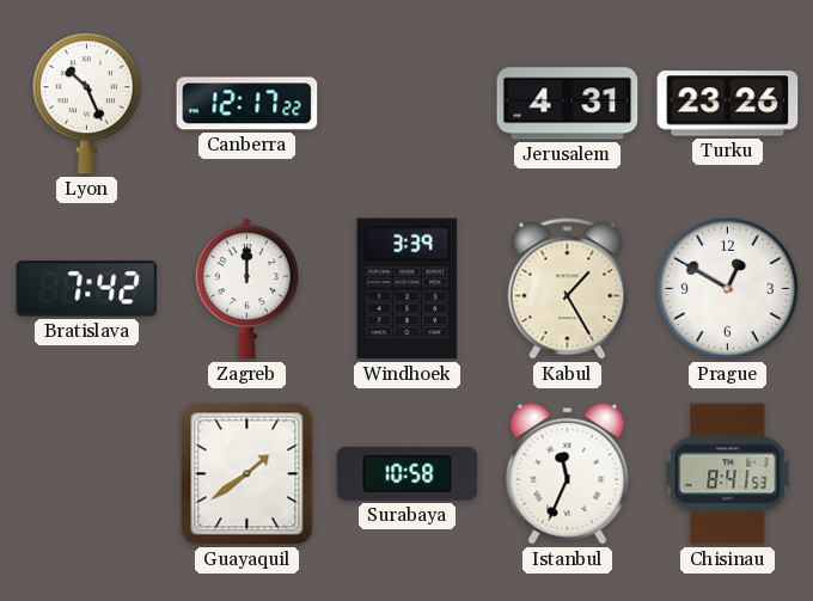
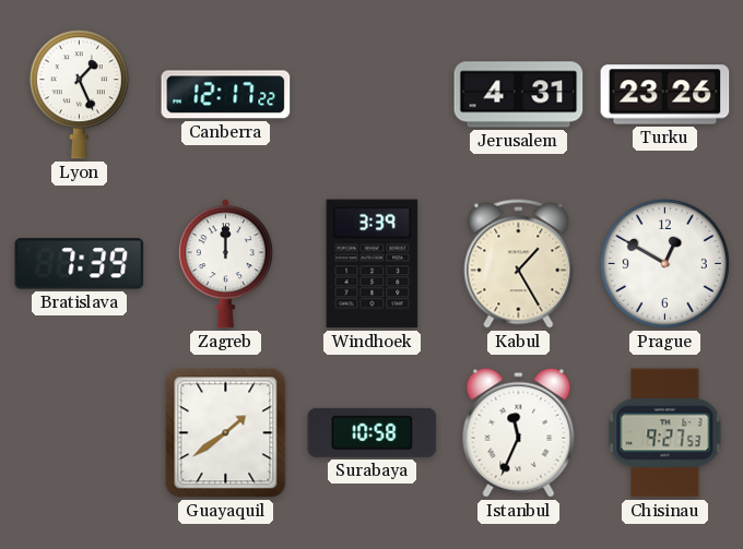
Lyon: 10:26 -> 1:26
Bratislava: 7:42 -> 7:39
Chisinau: 8:41 -> 9:27
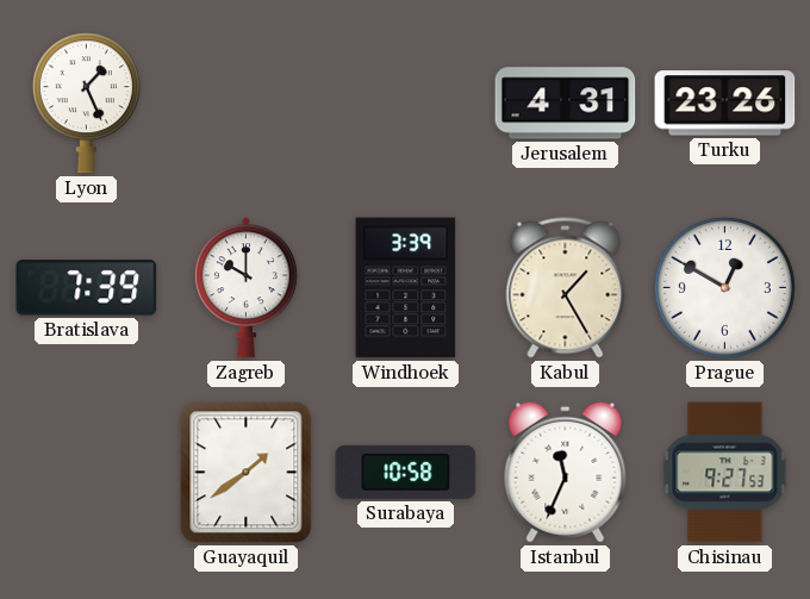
Canberra: 12:17 -> none
Zagreb: 12:00 -> 10:00
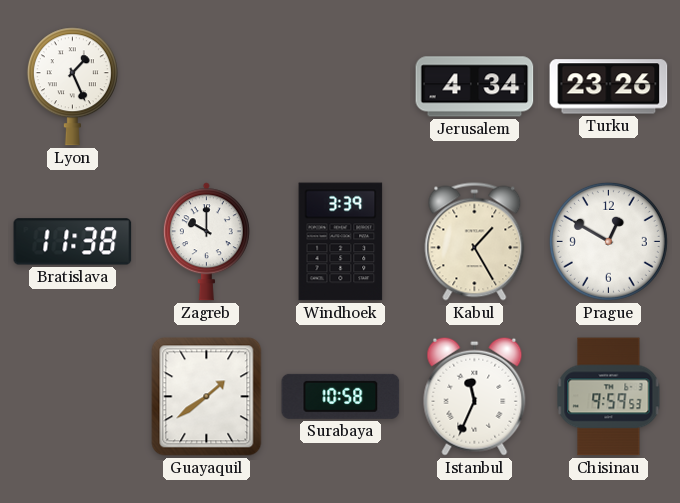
Jerusalem: 4:31 -> 4:34
Bratislava: 7:39 -> 11:38
Chisinau: 9:27 -> 9:59
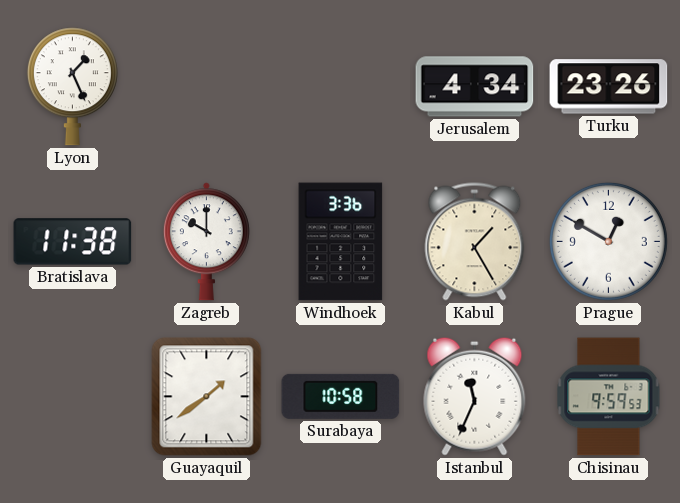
Windhoek: 3:39 -> 3:36
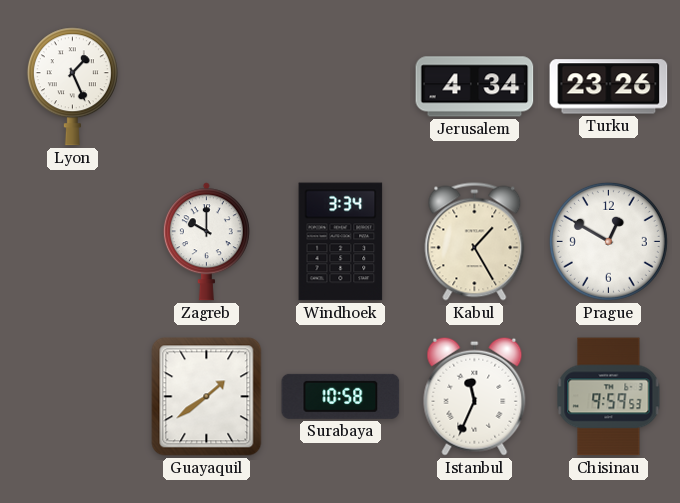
Bratislava: 11:38 -> none
Windhoek: 3:36 -> 3:34
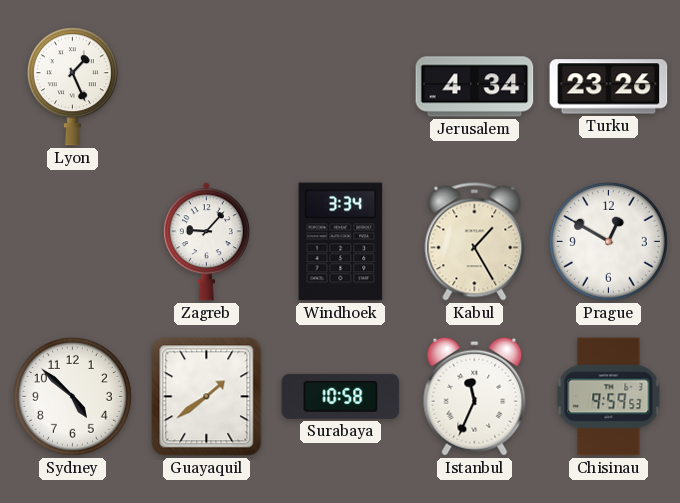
Zagreb: 10:00 -> 9:07
Sydney: none -> 4:52
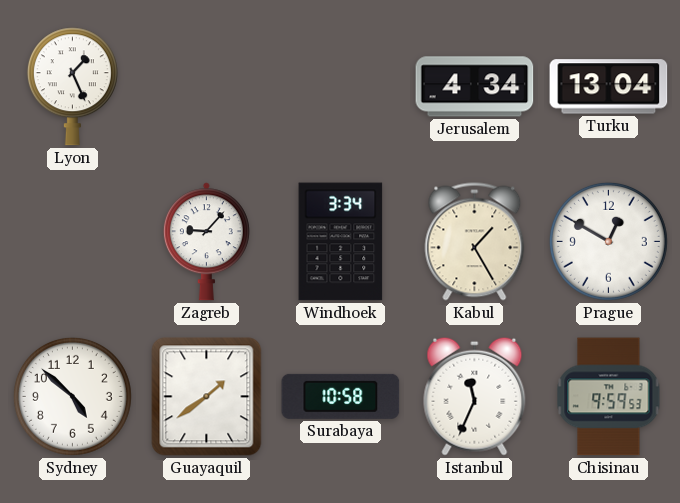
Turku: 23:26 -> 13:04
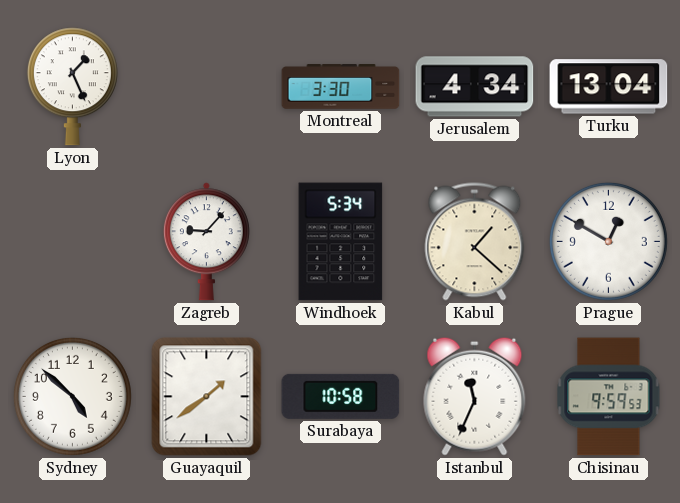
Montreal: none -> 3:30
Windhoek: 3:34 -> 5:34
Kabul: 1:25 -> 1:22
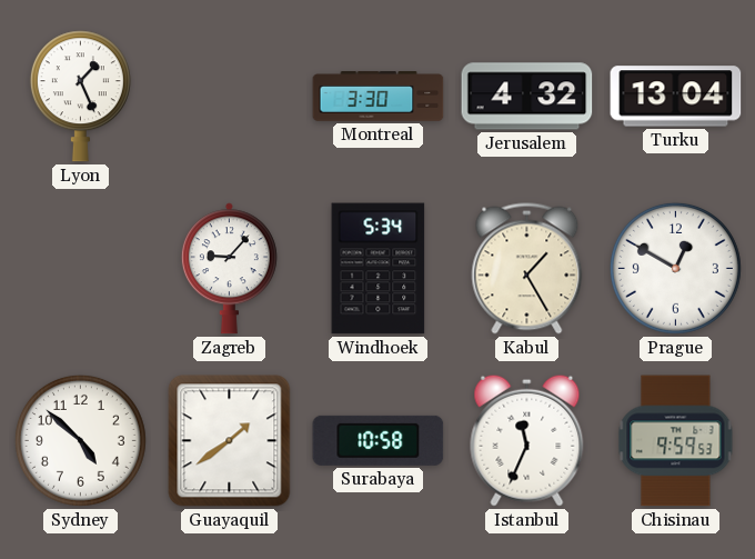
Jerusalem: 4:34 -> 4:32
Kabul: 1:22 -> 1:25
